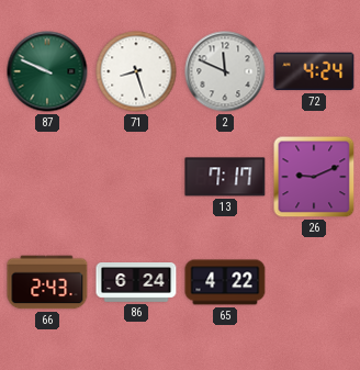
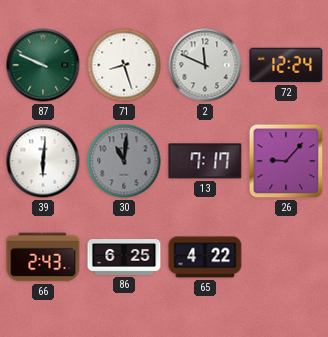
72: 4:24 -> 12:24
39: none -> 6:01
30: none -> 11:01
26: 9:11 -> 9:07
86: 6:24 -> 6:25
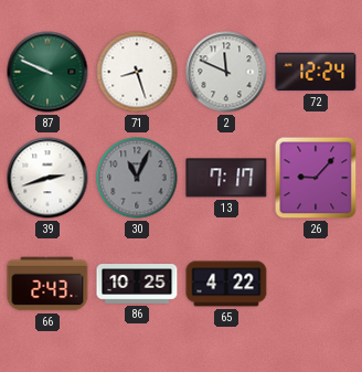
39: 6:01 -> 2:42
30: 11:01 -> 11:04
86: 6:25 -> 10:25
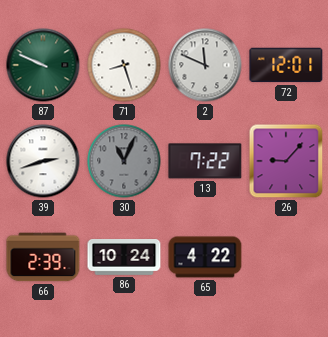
72: 12:24 -> 12:01
13: 7:17 -> 7:22
66: 2:43 -> 2:39
86: 10:25 -> 10:24
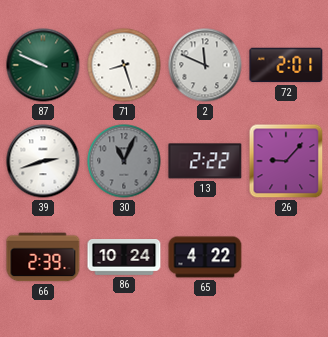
72: 12:01 -> 2:01
13: 7:22 -> 2:22
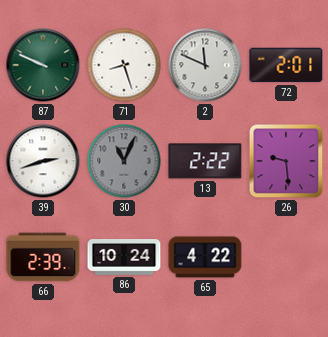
26: 9:07 -> 9:29
